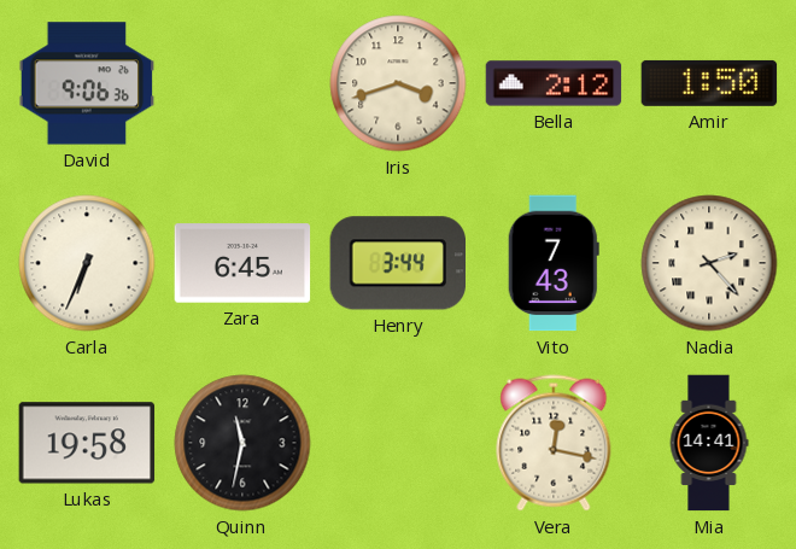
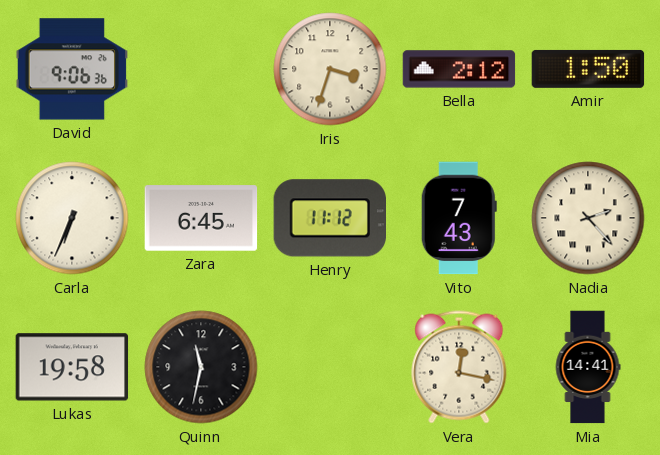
Iris: 3:42 -> 3:33
Henry: 3:44 -> 11:12
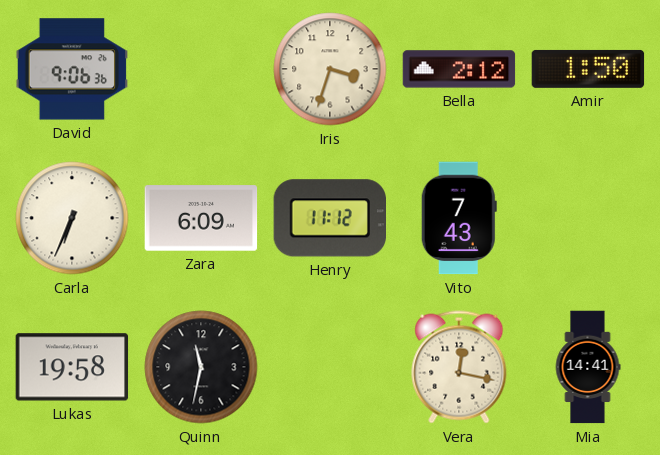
Zara: 6:45 -> 6:09
Nadia: 2:23 -> none
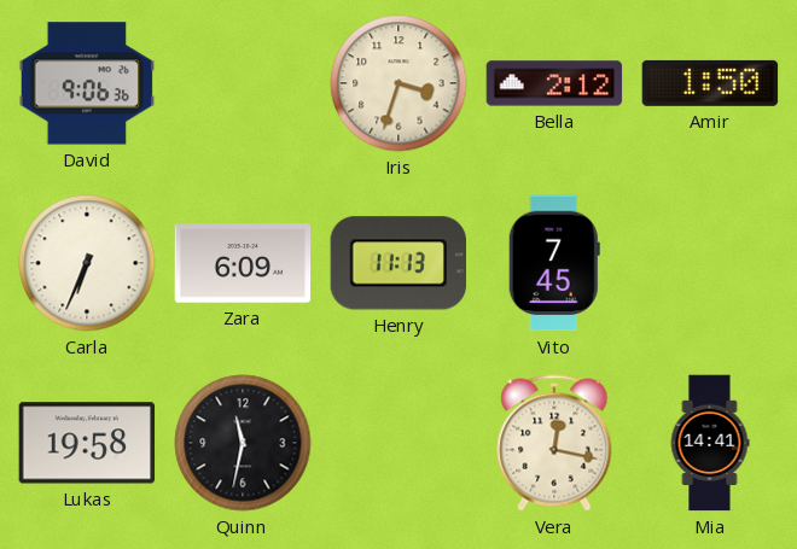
Henry: 11:12 -> 11:13
Vito: 7:43 -> 7:45
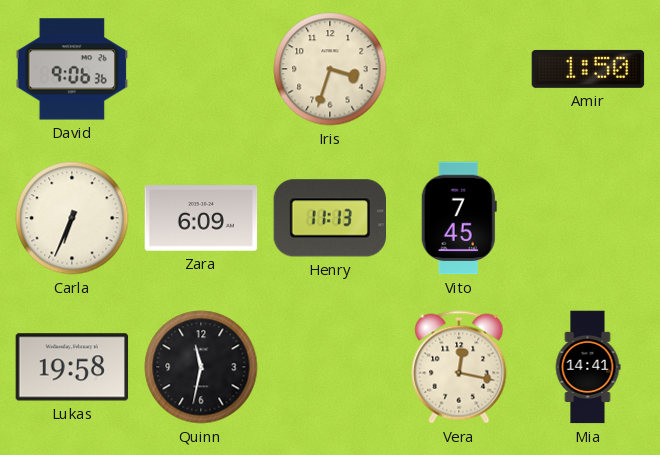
Bella: 2:12 -> none
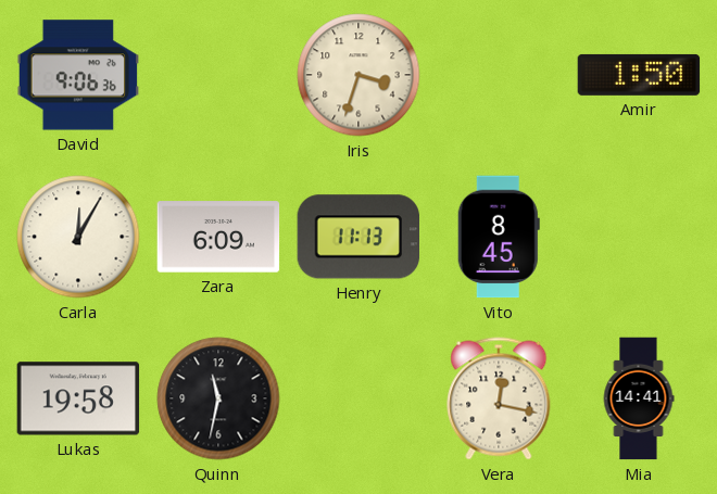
Carla: 6:34 -> 12:05
Vito: 7:45 -> 8:45
